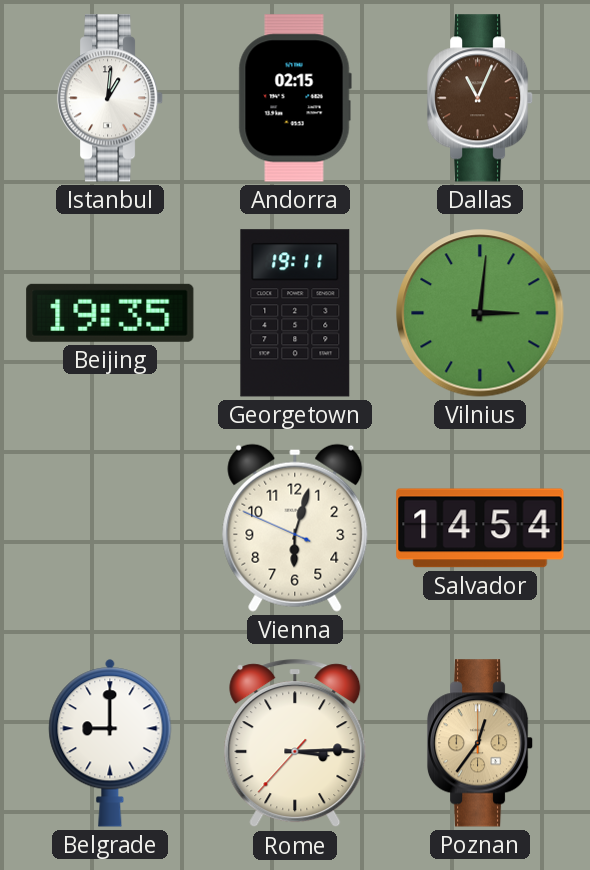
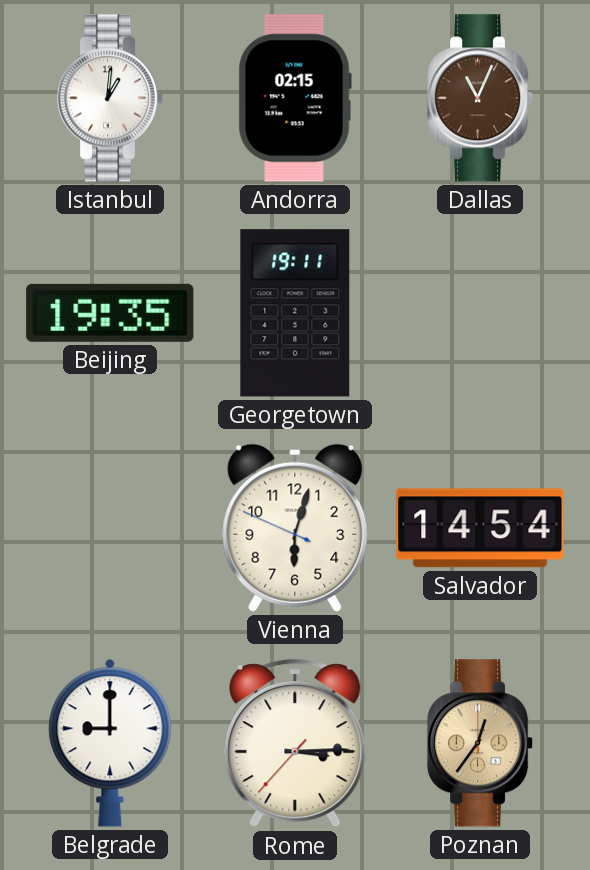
Vilnius: 3:01 -> none
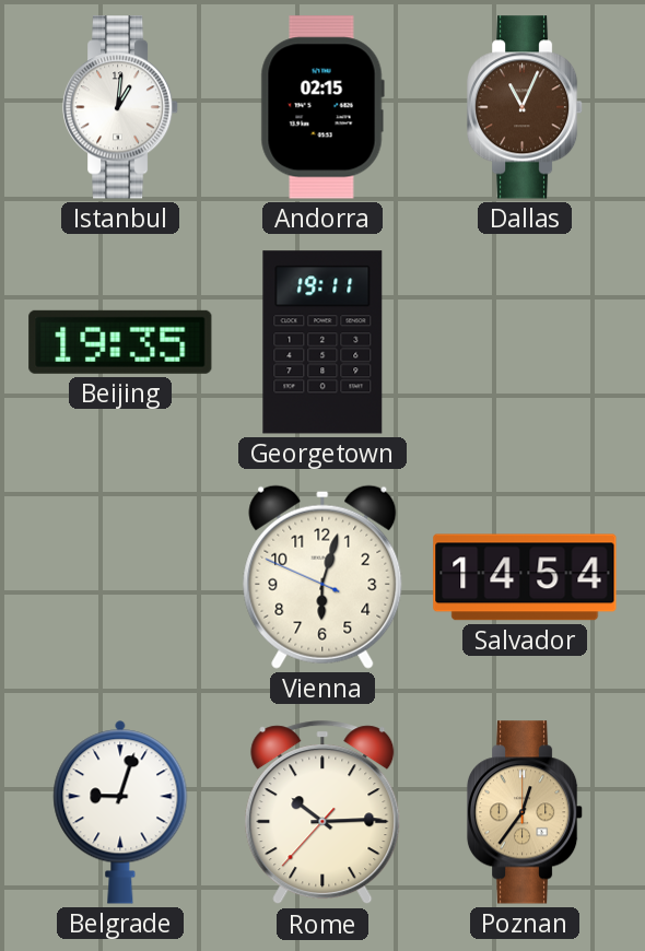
Belgrade: 9:00 -> 9:03
Rome: 3:14 -> 10:14
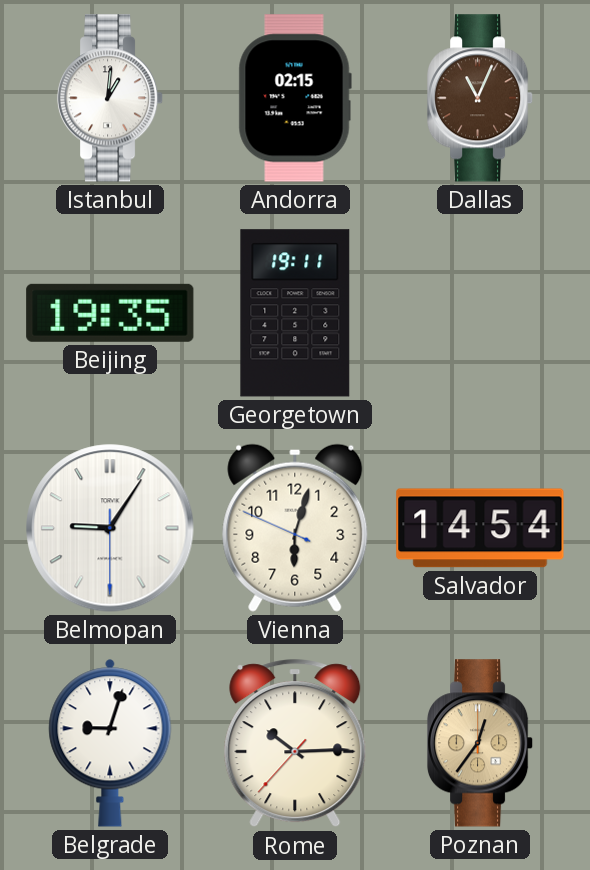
Belmopan: none -> 9:05
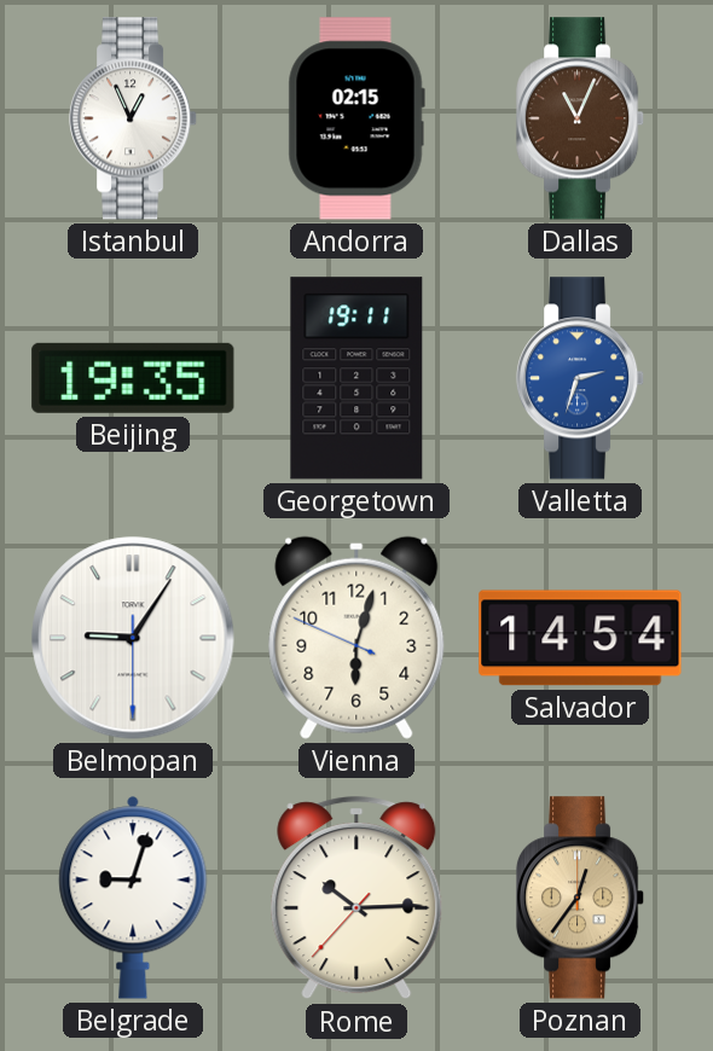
Istanbul: 1:01 -> 12:56
Valletta: none -> 2:33
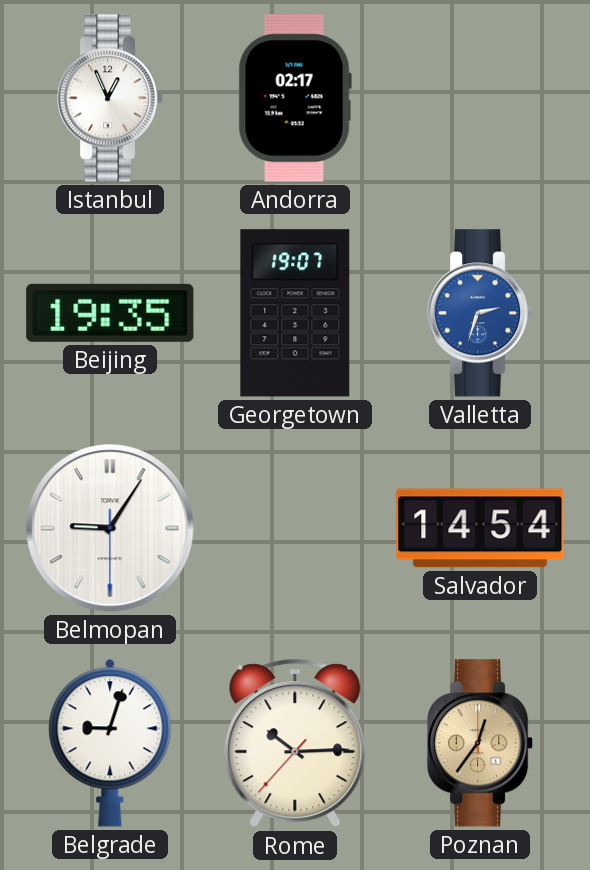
Andorra: 02:15 -> 02:17
Dallas: 11:04 -> none
Georgetown: 19:11 -> 19:07
Vienna: 6:02 -> none
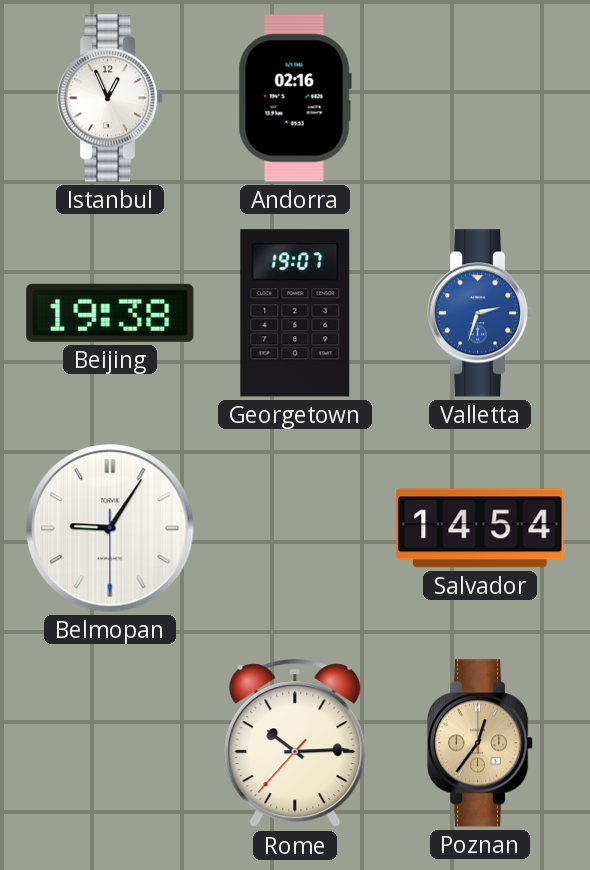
Andorra: 02:17 -> 02:16
Beijing: 19:35 -> 19:38
Belgrade: 9:03 -> none
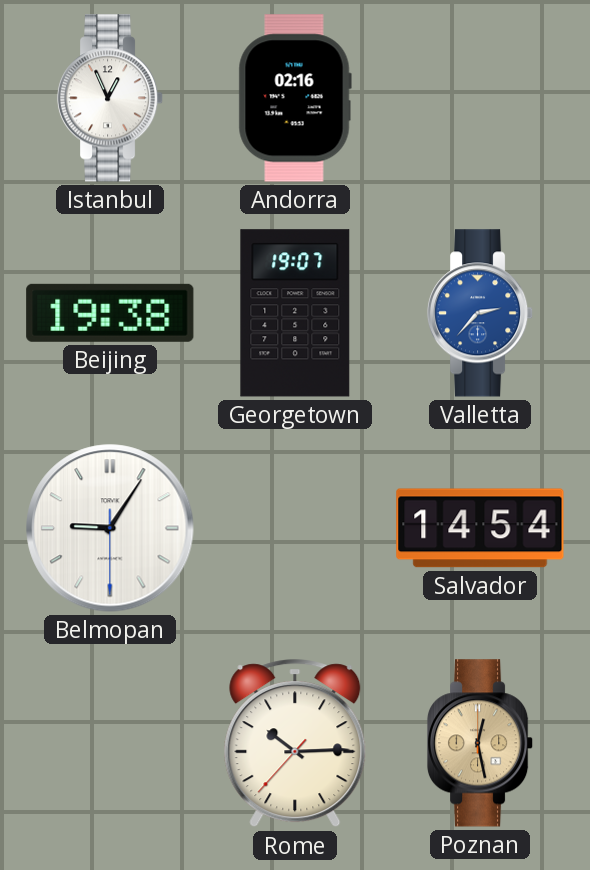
Valletta: 2:33 -> 2:37
Poznan: 12:36 -> 12:28
